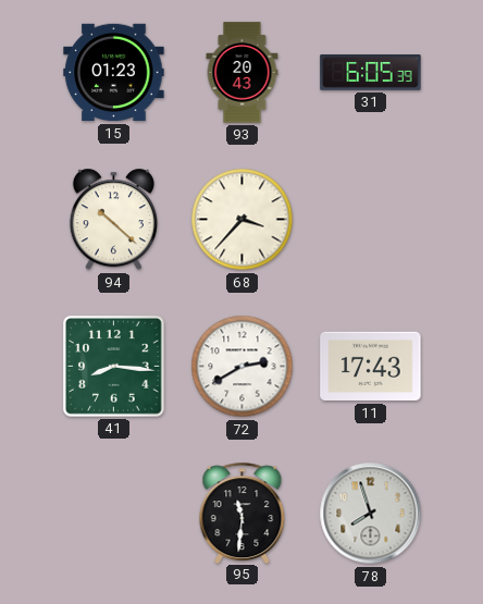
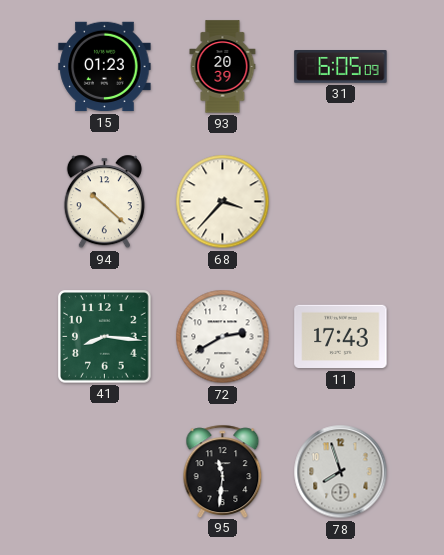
93: 20:43 -> 20:39
31: 6:05:39 -> 6:05:09
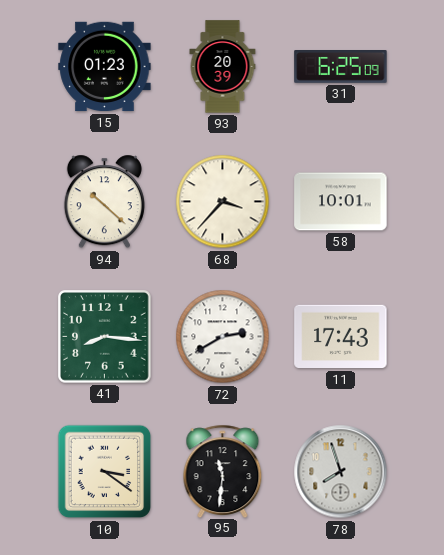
31: 6:05 -> 6:25
58: none -> 10:01
10: none -> 3:21
